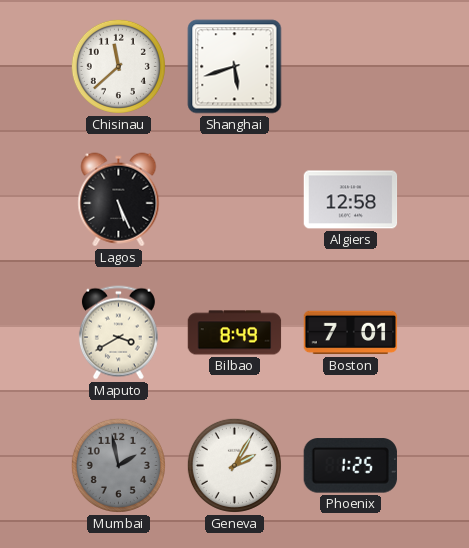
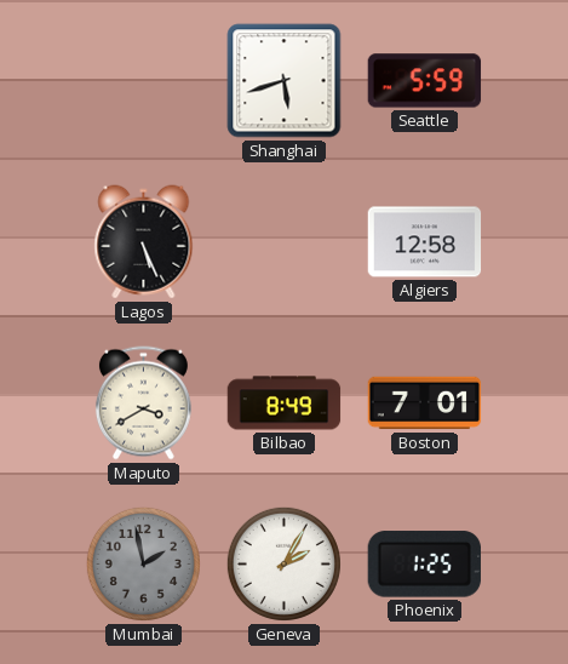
Chisinau: 11:38 -> none
Seattle: none -> 5:59
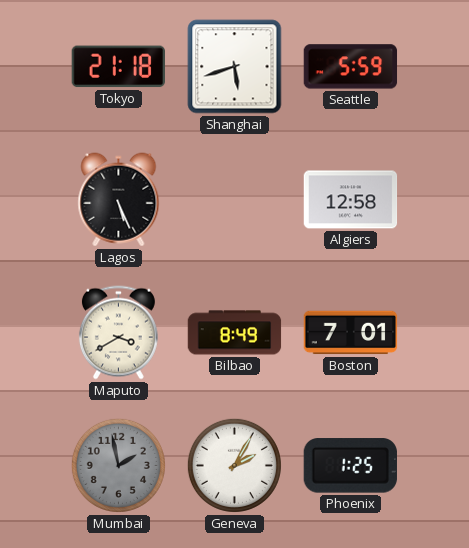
Tokyo: none -> 21:18
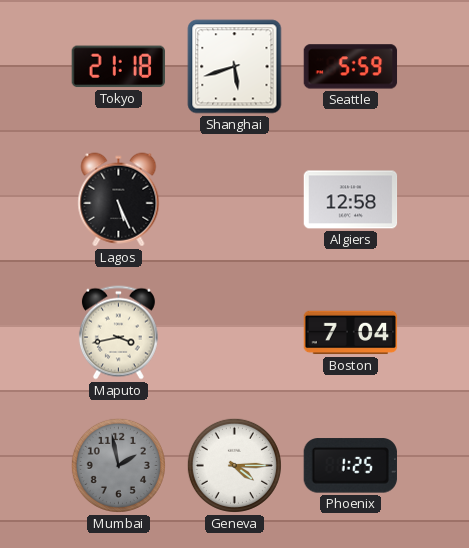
Maputo: 3:40 -> 3:43
Bilbao: 8:49 -> none
Boston: 7:01 -> 7:04
Geneva: 2:05 -> 4:15
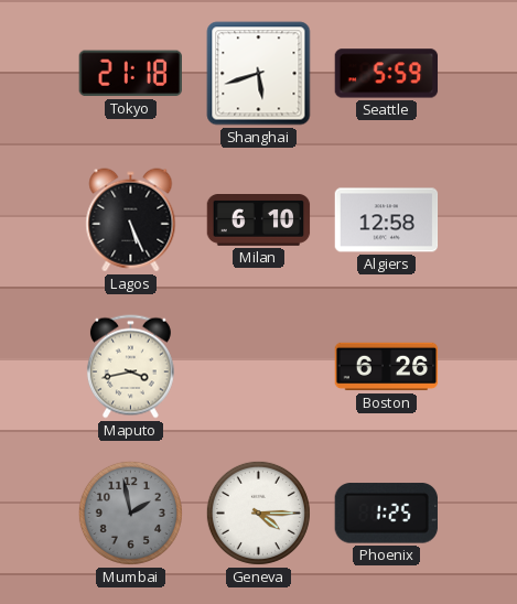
Milan: none -> 6:10
Boston: 7:04 -> 6:26
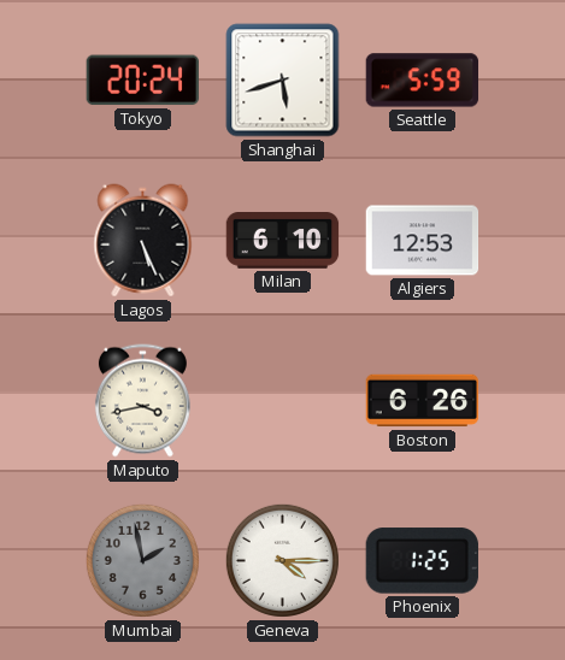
Tokyo: 21:18 -> 20:24
Algiers: 12:58 -> 12:53
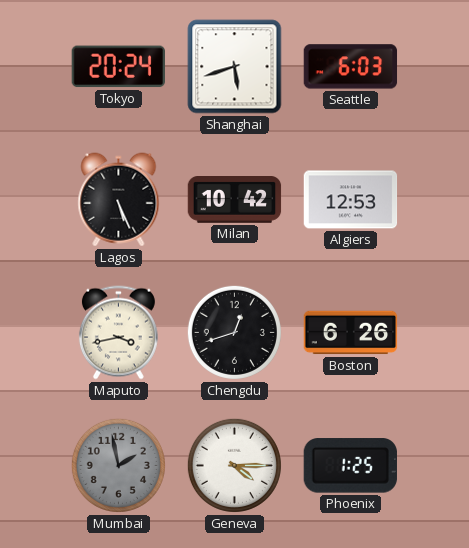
Seattle: 5:59 -> 6:03
Milan: 6:10 -> 10:42
Chengdu: none -> 12:42
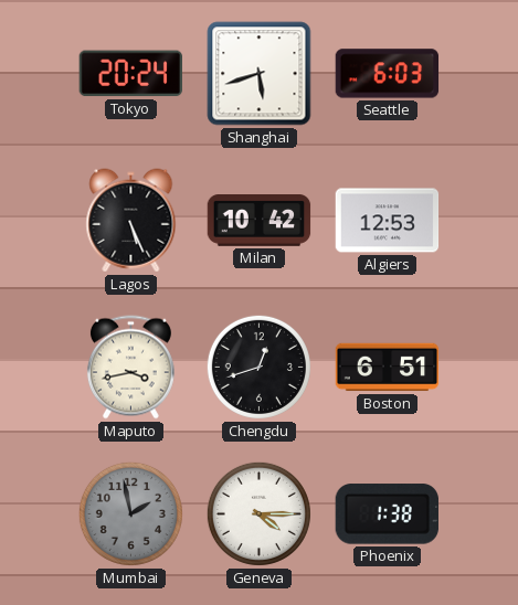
Boston: 6:26 -> 6:51
Phoenix: 1:25 -> 1:38
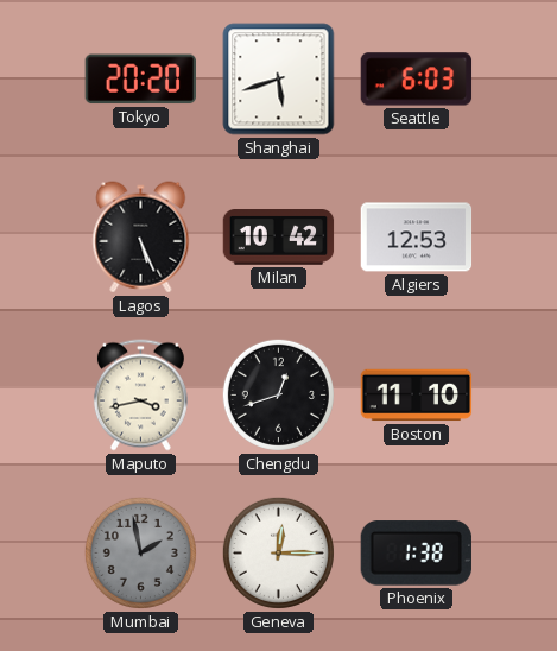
Tokyo: 20:24 -> 20:20
Boston: 6:51 -> 11:10
Geneva: 4:15 -> 12:15
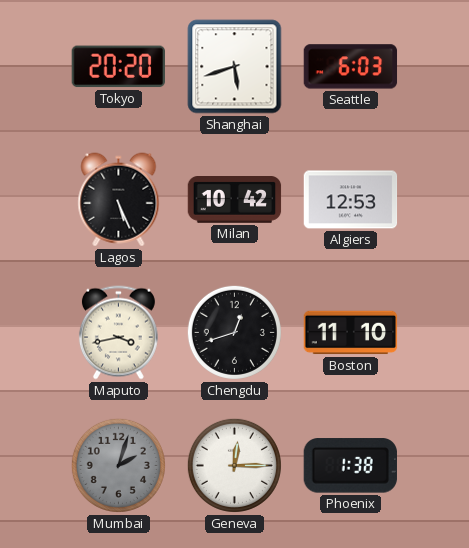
Mumbai: 1:58 -> 2:03
